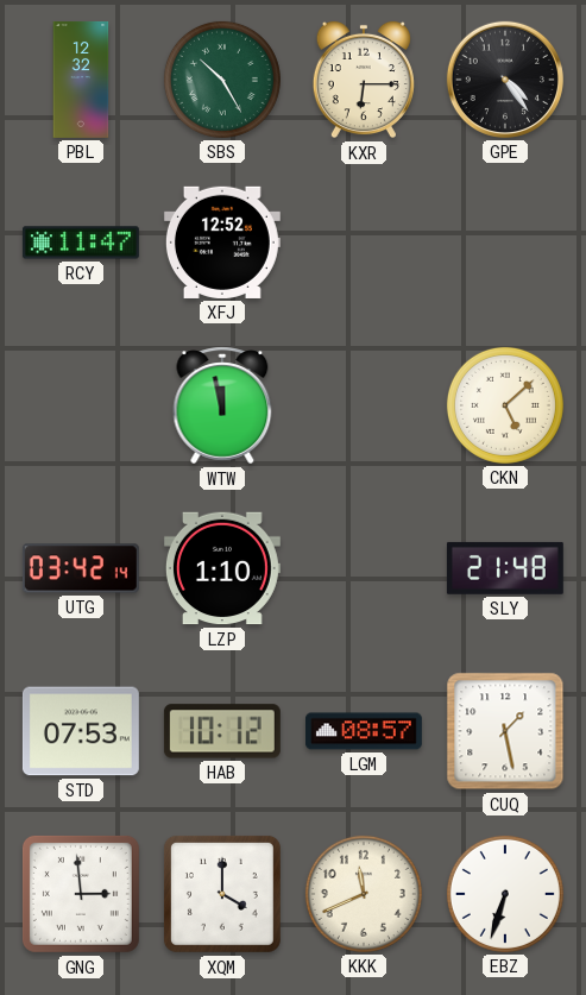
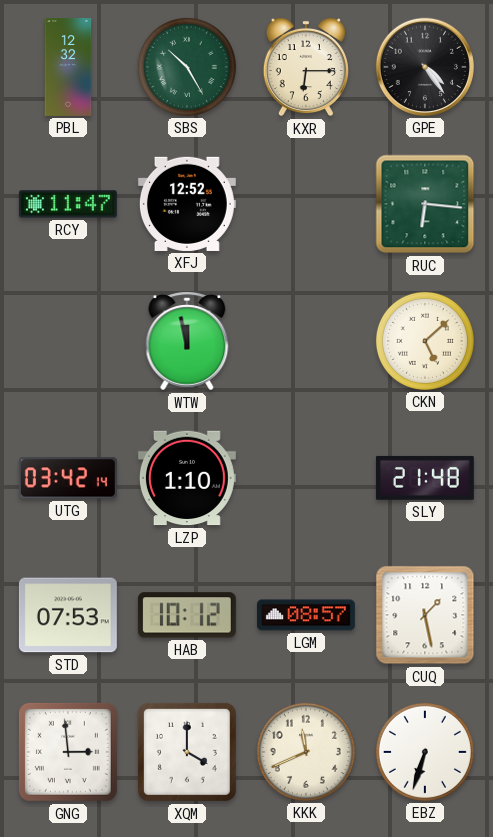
RUC: none -> 6:16
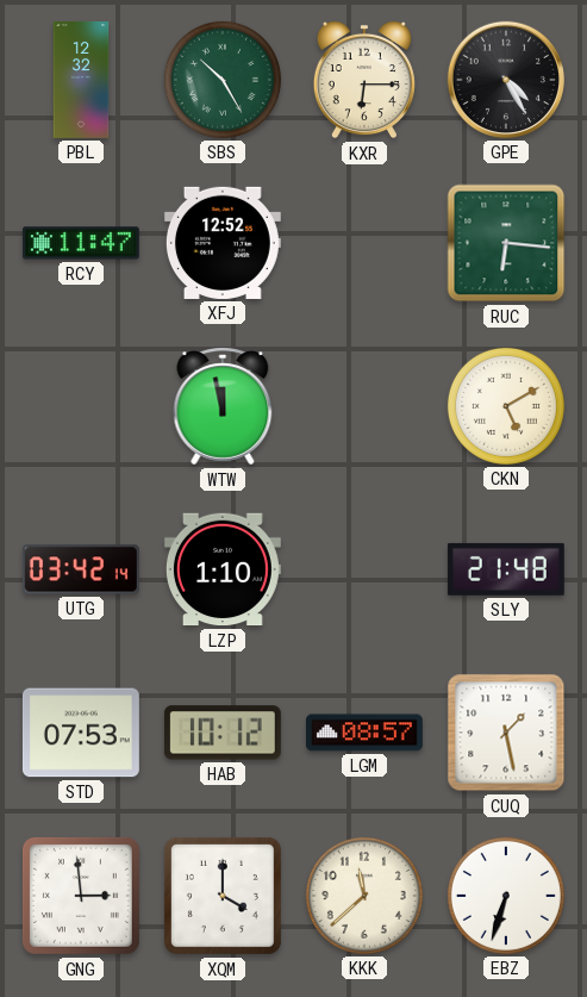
GPE: 4:24 -> 4:25
CKN: 5:08 -> 5:10
KKK: 11:41 -> 11:38
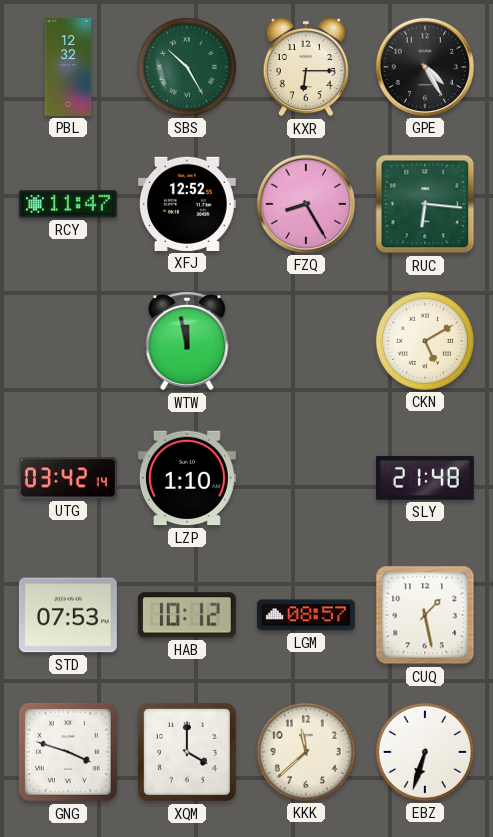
FZQ: none -> 8:25
GNG: 2:59 -> 3:48
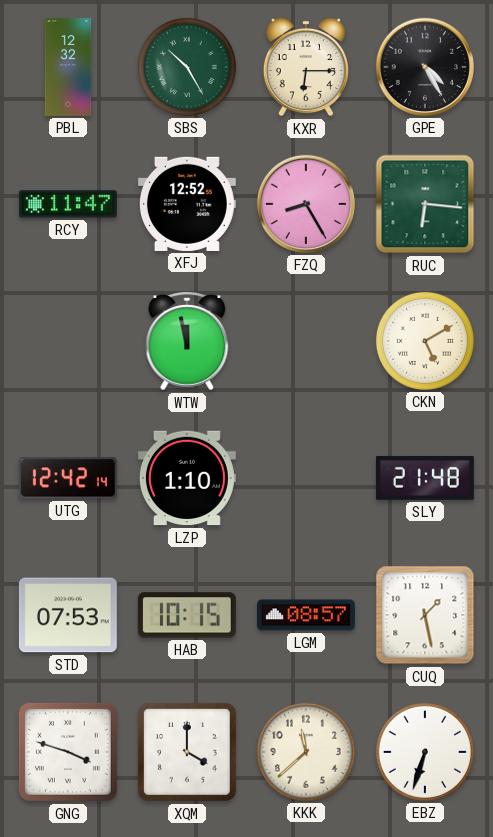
UTG: 03:42 -> 12:42
HAB: 10:12 -> 10:15
